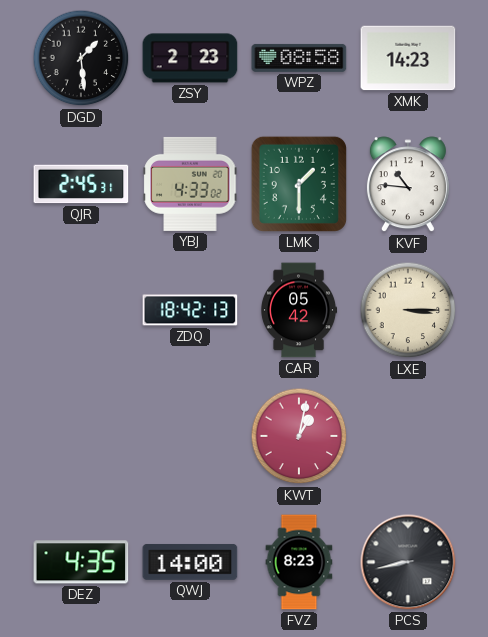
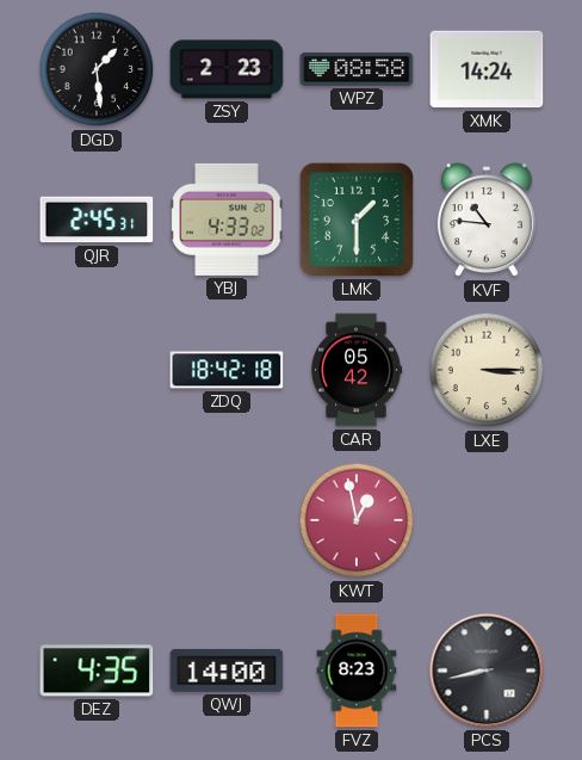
XMK: 14:23 -> 14:24
ZDQ: 18:42:13 -> 18:42:18
KWT: 1:02 -> 12:58
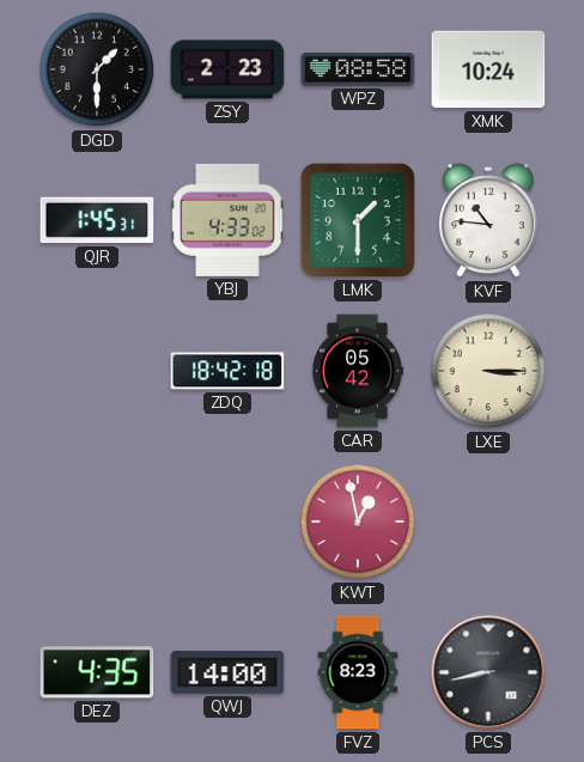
DGD: 1:29 -> 1:30
XMK: 14:24 -> 10:24
QJR: 2:45 -> 1:45
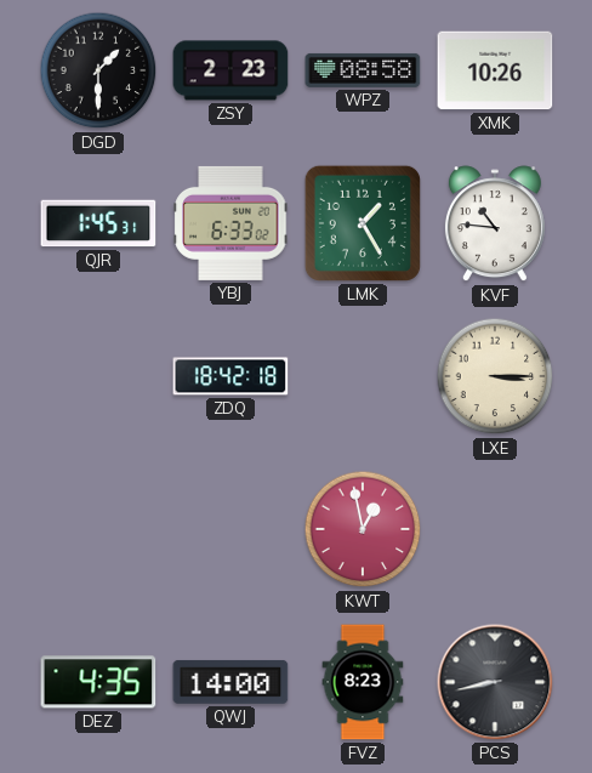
XMK: 10:24 -> 10:26
YBJ: 4:33 -> 6:33
LMK: 1:30 -> 1:25
CAR: 05:42 -> none
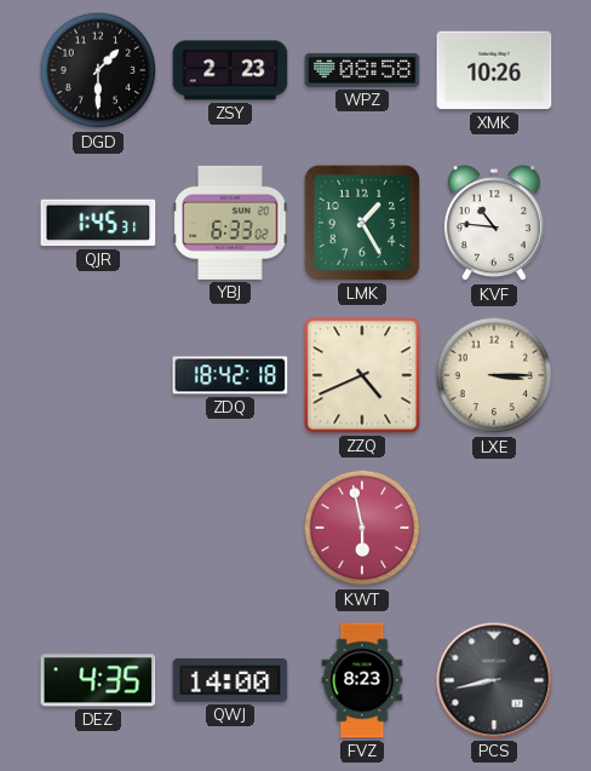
ZZQ: none -> 4:41
KWT: 12:58 -> 5:58
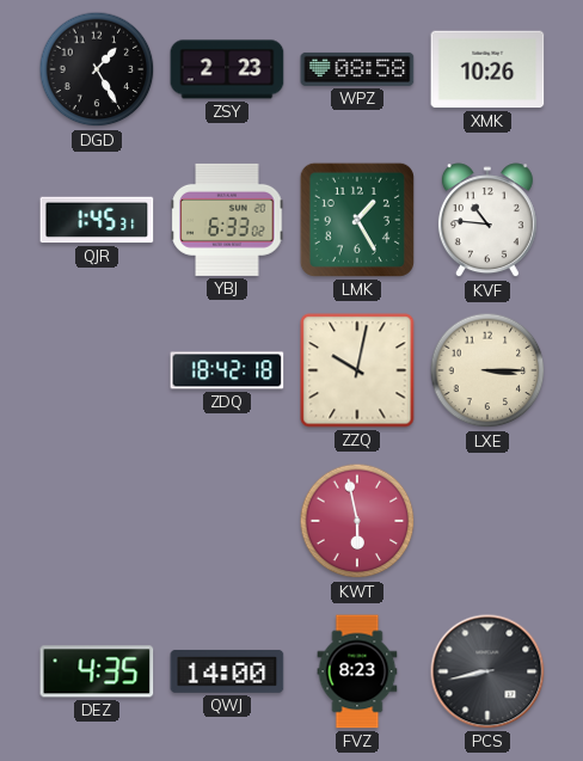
DGD: 1:30 -> 1:25
ZZQ: 4:41 -> 10:02
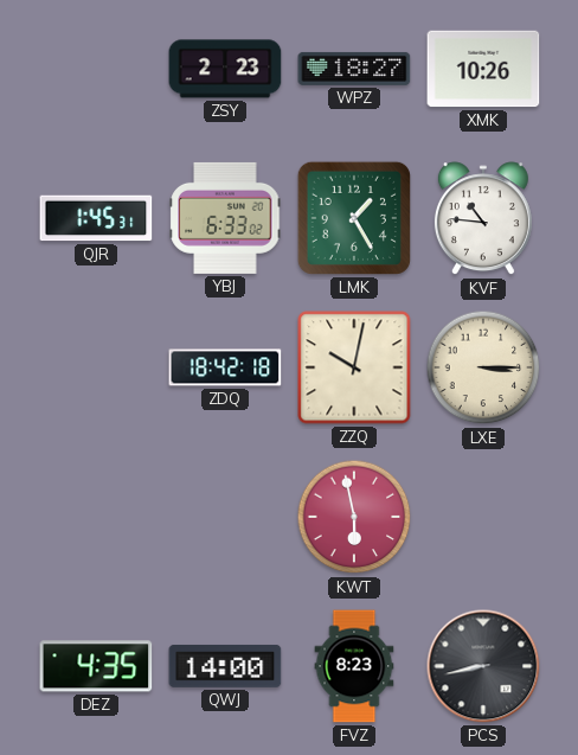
DGD: 1:25 -> none
WPZ: 08:58 -> 18:27
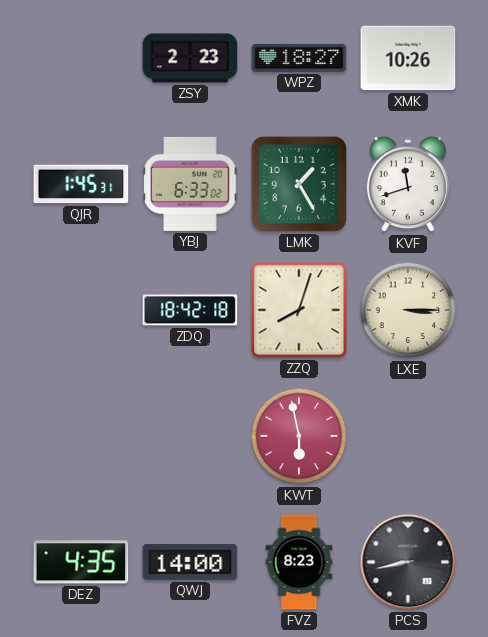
KVF: 10:46 -> 11:42
ZZQ: 10:02 -> 8:03
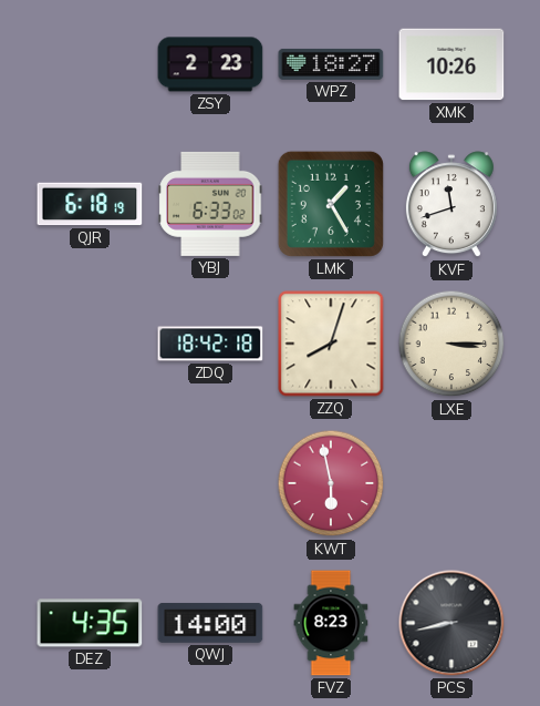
QJR: 1:45 -> 6:18
